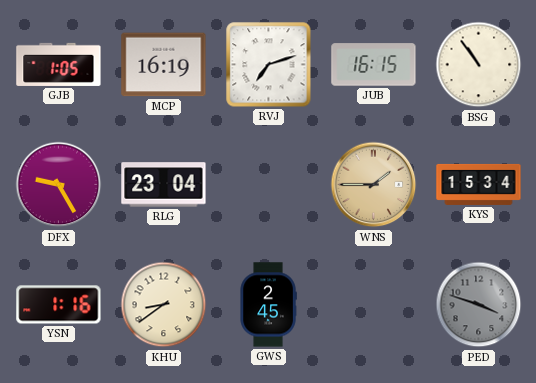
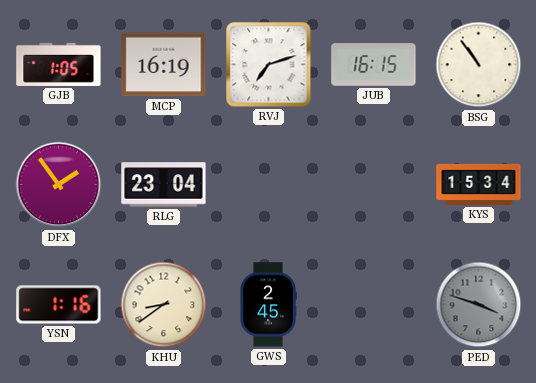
DFX: 9:25 -> 1:54
WNS: 1:45 -> none
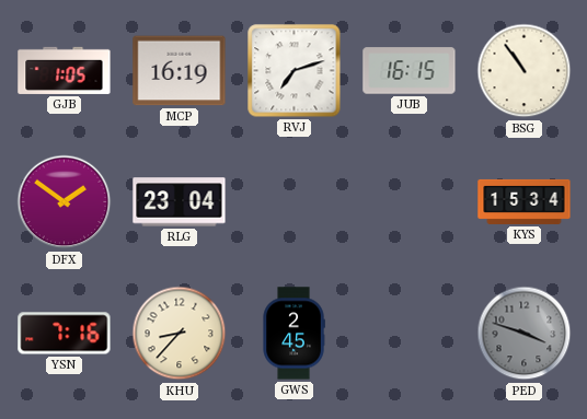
DFX: 1:54 -> 1:51
YSN: 1:16 -> 7:16
KHU: 8:39 -> 8:37
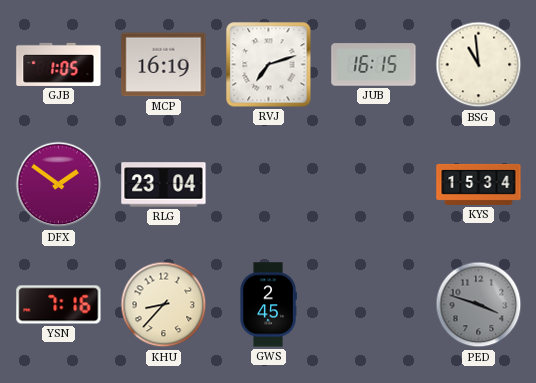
BSG: 10:54 -> 10:59
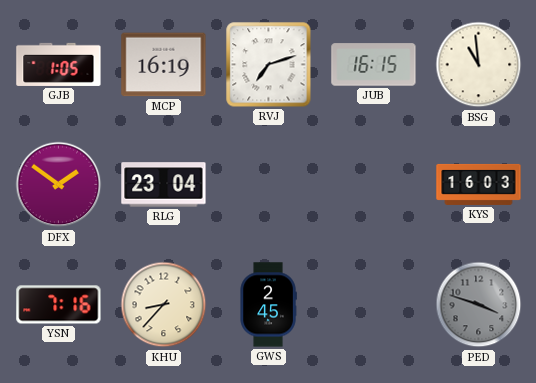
KYS: 15:34 -> 16:03
